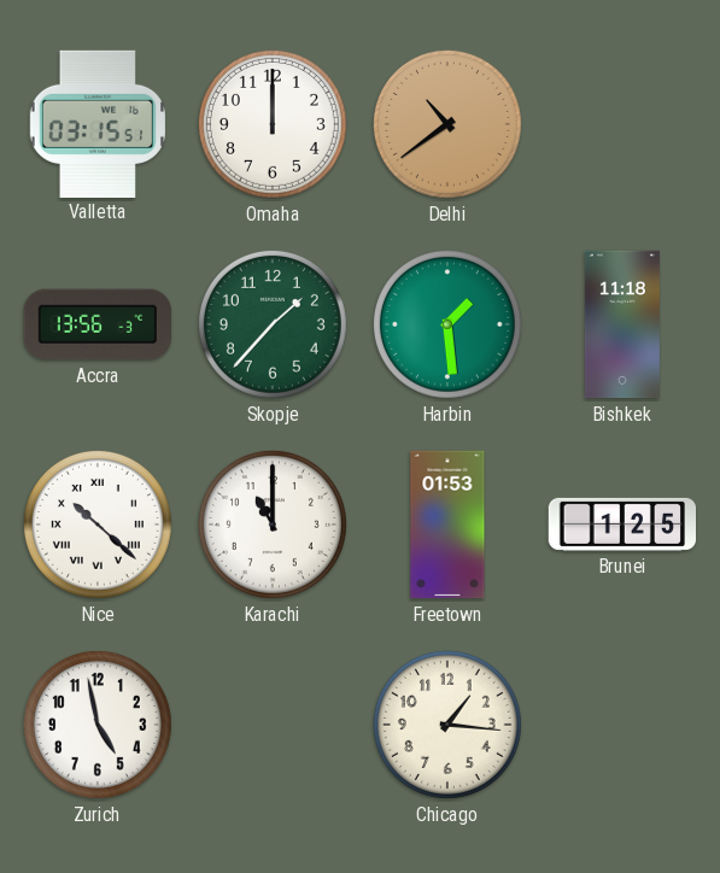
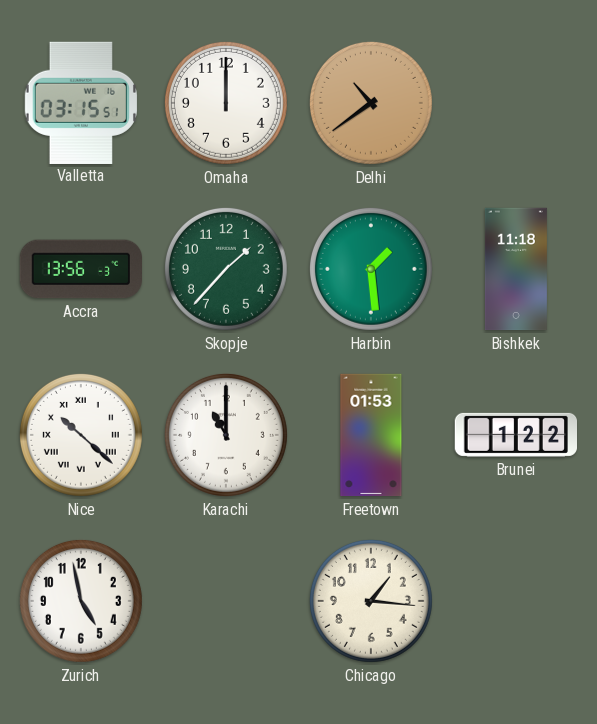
Brunei: 1:25 -> 1:22
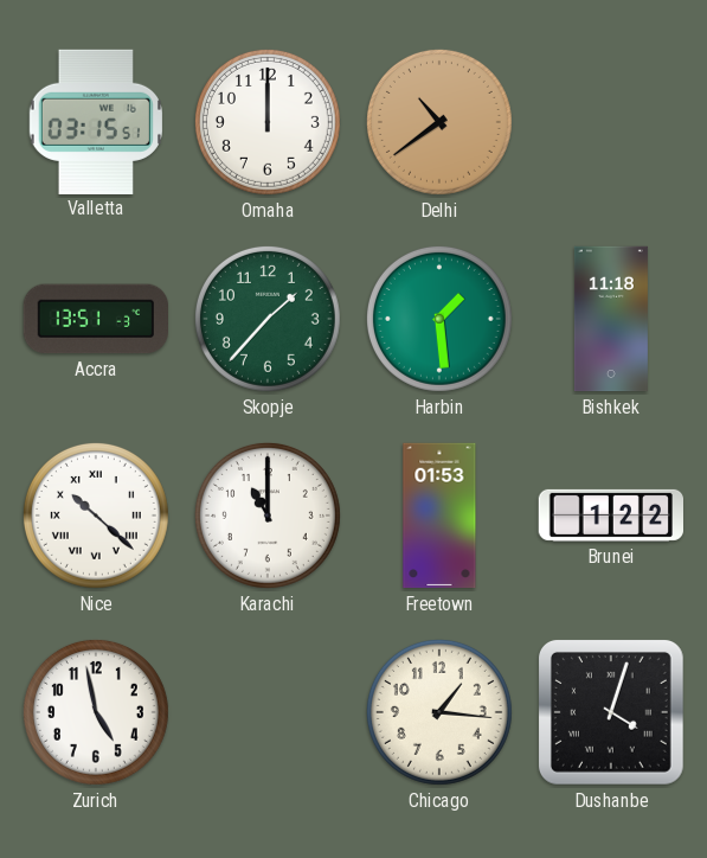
Accra: 13:56 -> 13:51
Dushanbe: none -> 4:03
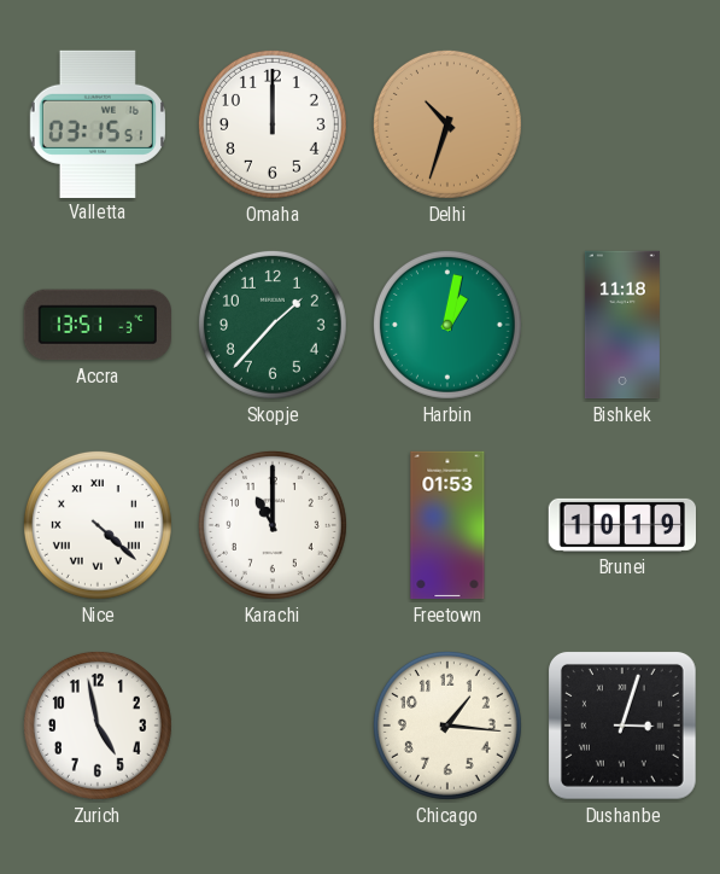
Delhi: 10:39 -> 10:33
Harbin: 1:29 -> 1:02
Nice: 10:22 -> 4:22
Brunei: 1:22 -> 10:19
Dushanbe: 4:03 -> 3:03
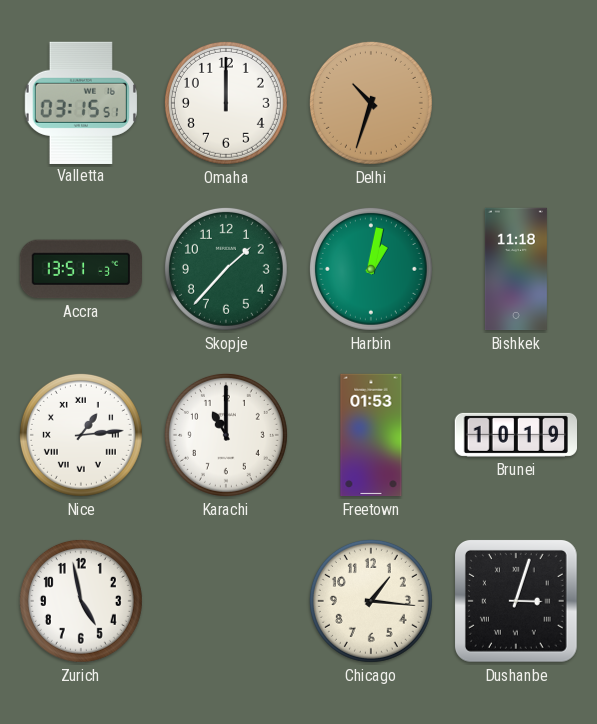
Nice: 4:22 -> 1:14
